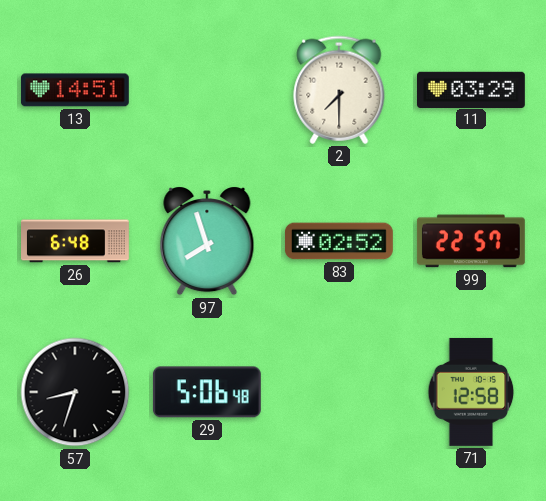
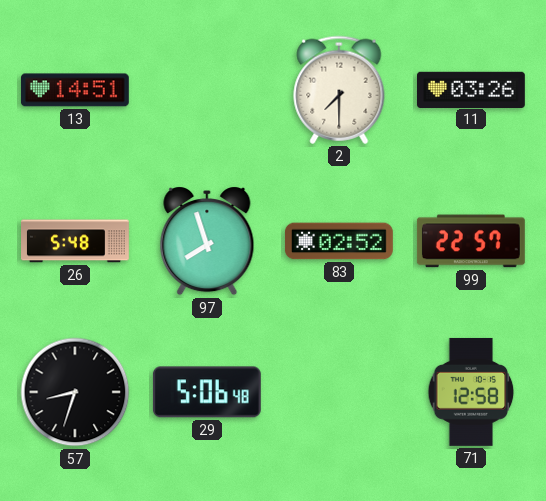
11: 03:29 -> 03:26
26: 6:48 -> 5:48
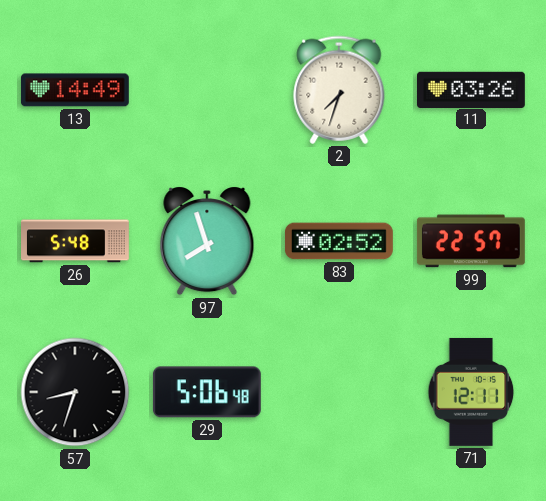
13: 14:51 -> 14:49
2: 7:30 -> 7:33
71: 12:58 -> 12:11
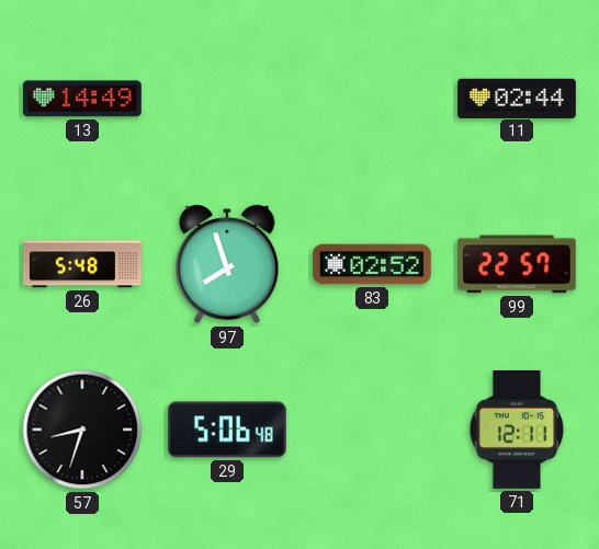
2: 7:33 -> none
11: 03:26 -> 02:44
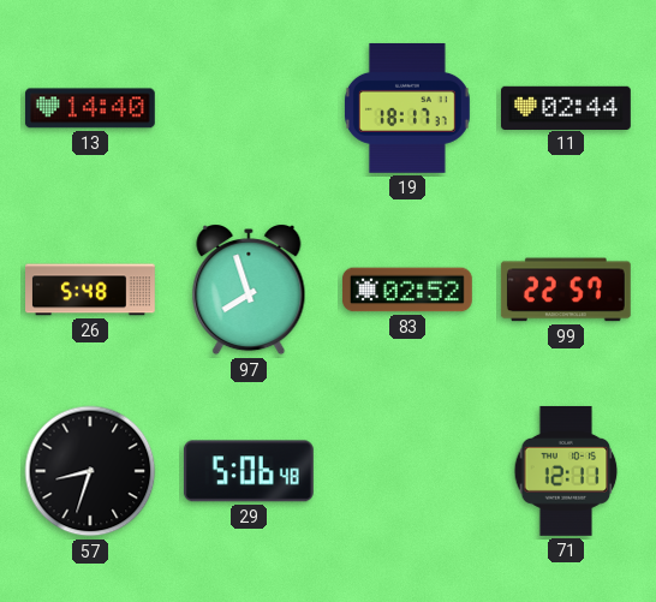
13: 14:49 -> 14:40
19: none -> 18:17
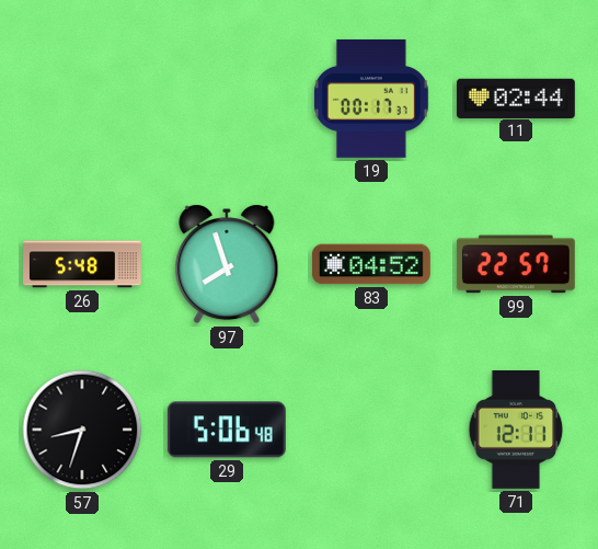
13: 14:40 -> none
19: 18:17 -> 00:17
83: 02:52 -> 04:52
